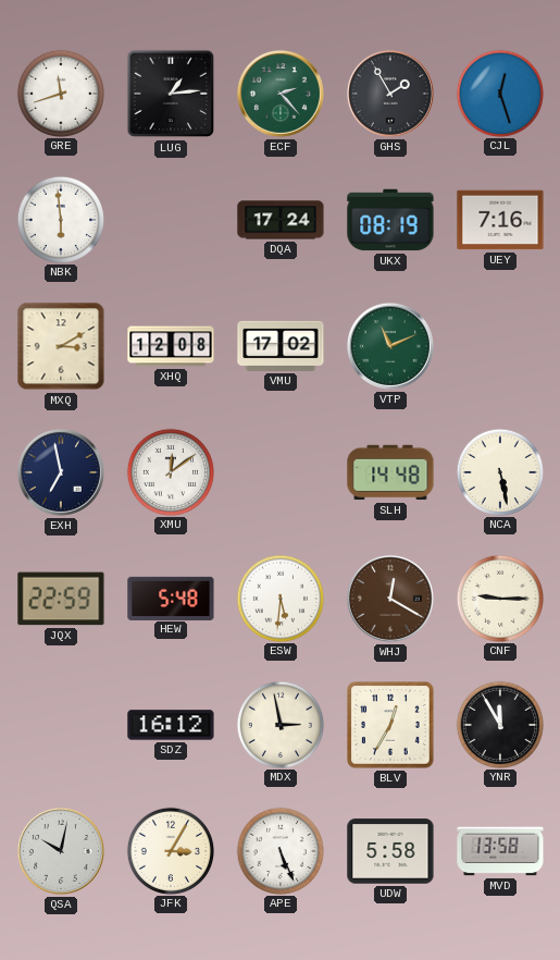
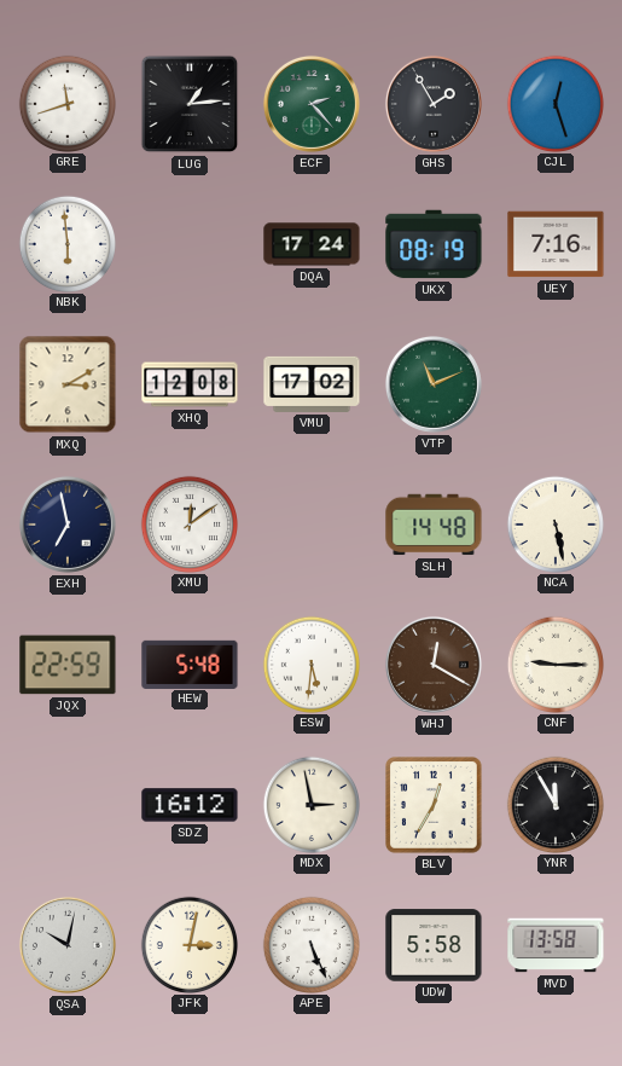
JFK: 3:05 -> 3:02
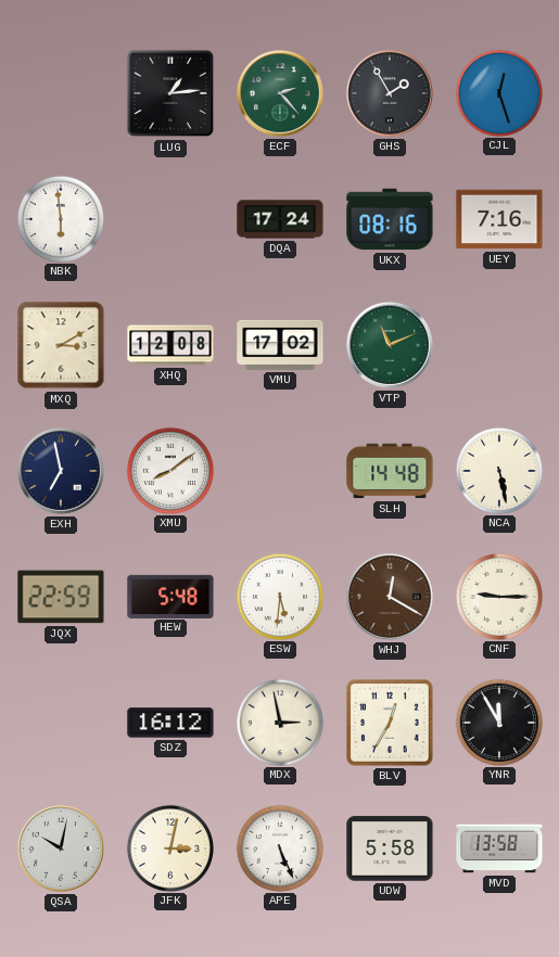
GRE: 11:42 -> none
UKX: 08:19 -> 08:16
XMU: 12:09 -> 8:09
